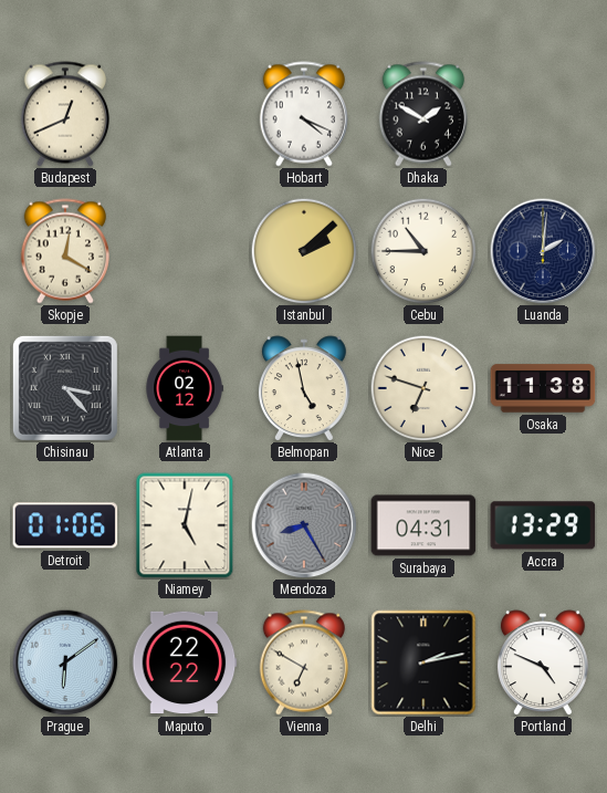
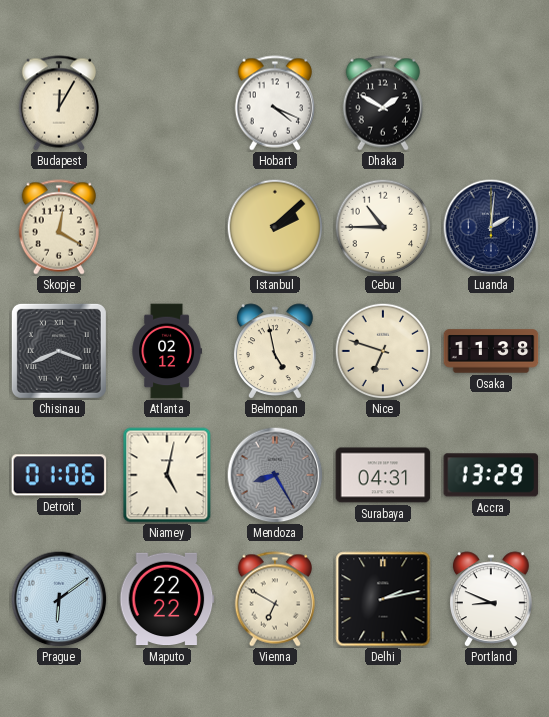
Budapest: 12:41 -> 12:05
Chisinau: 3:23 -> 3:41
Portland: 4:49 -> 8:49
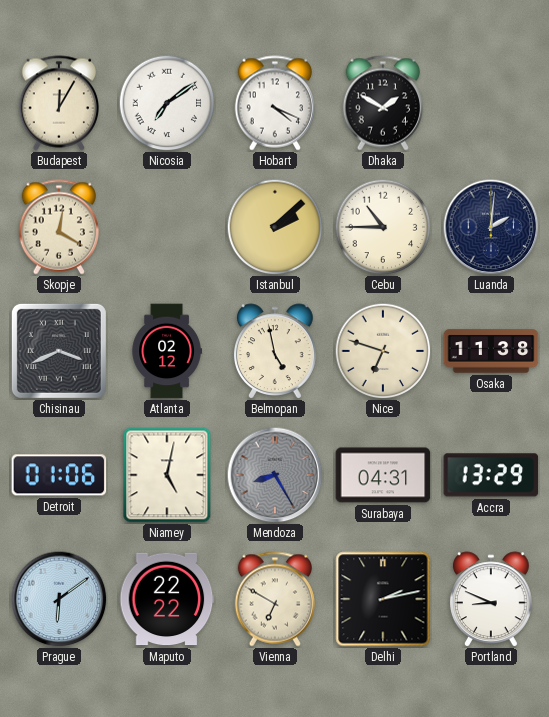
Nicosia: none -> 7:09
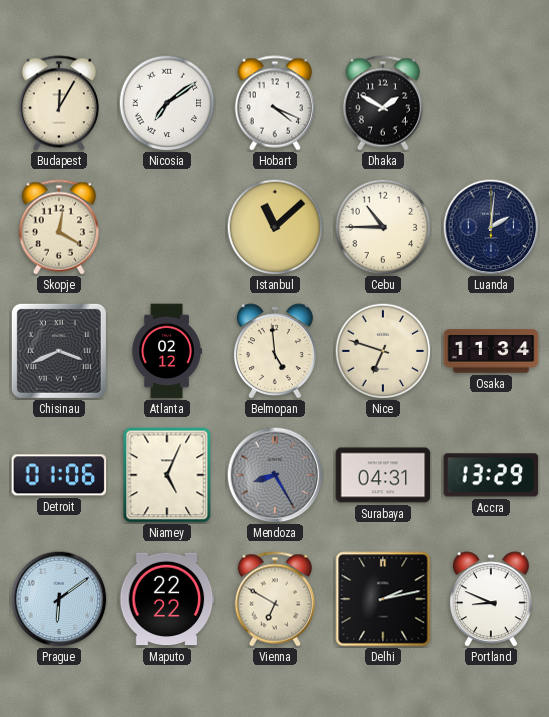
Istanbul: 2:08 -> 11:08
Belmopan: 4:58 -> 4:59
Osaka: 11:38 -> 11:34
Niamey: 5:02 -> 5:04
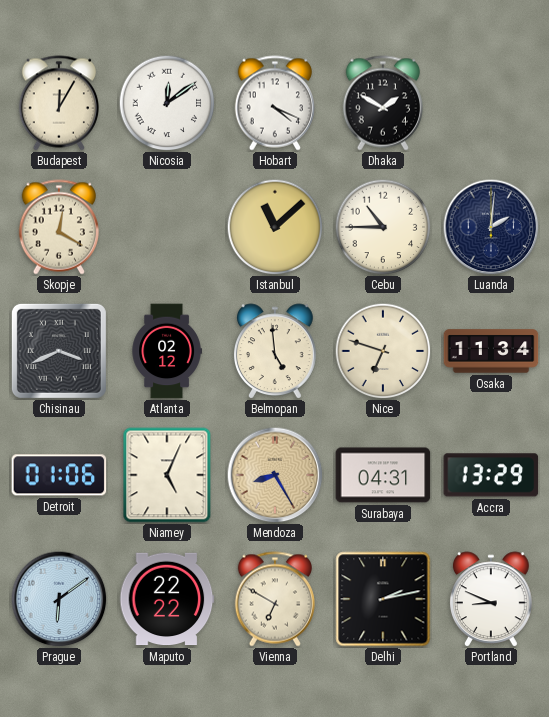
Nicosia: 7:09 -> 12:09
Mendoza dial: grey -> champagne
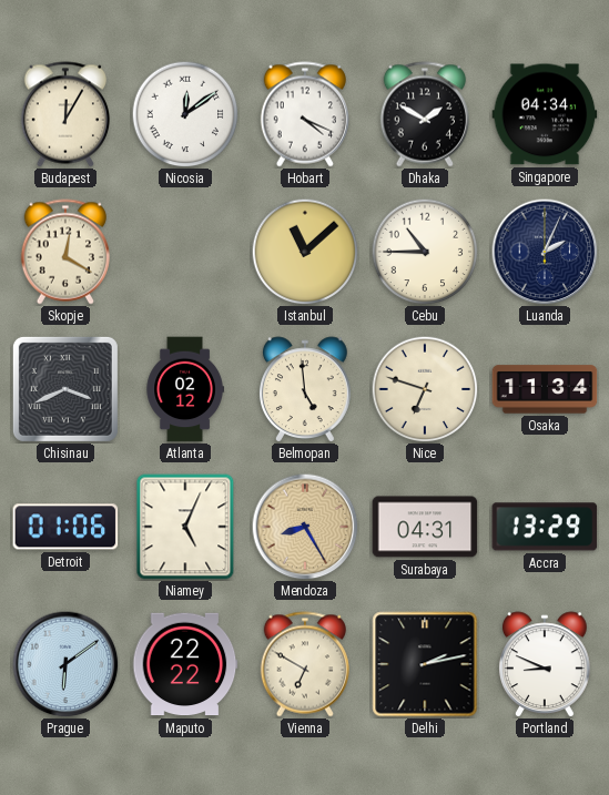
Singapore: none -> 04:34
Luanda: 2:01 -> 2:04
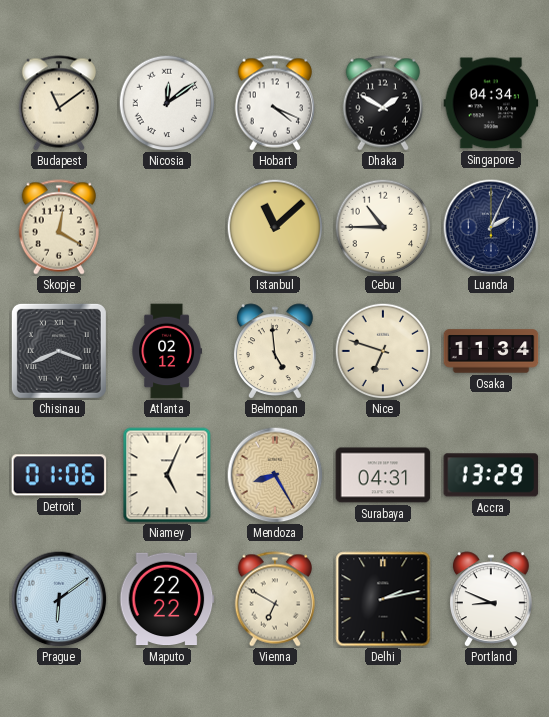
Budapest: 12:05 -> 11:09
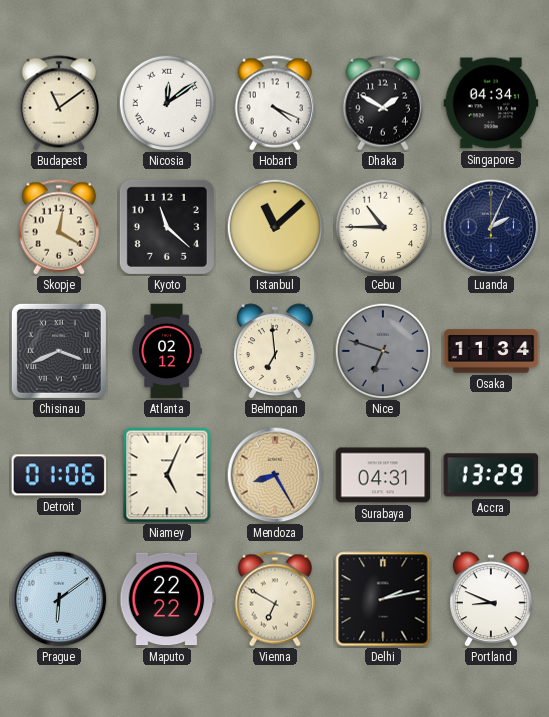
Kyoto: none -> 11:22
Belmopan: 4:59 -> 6:59
Nice dial: cream -> grey
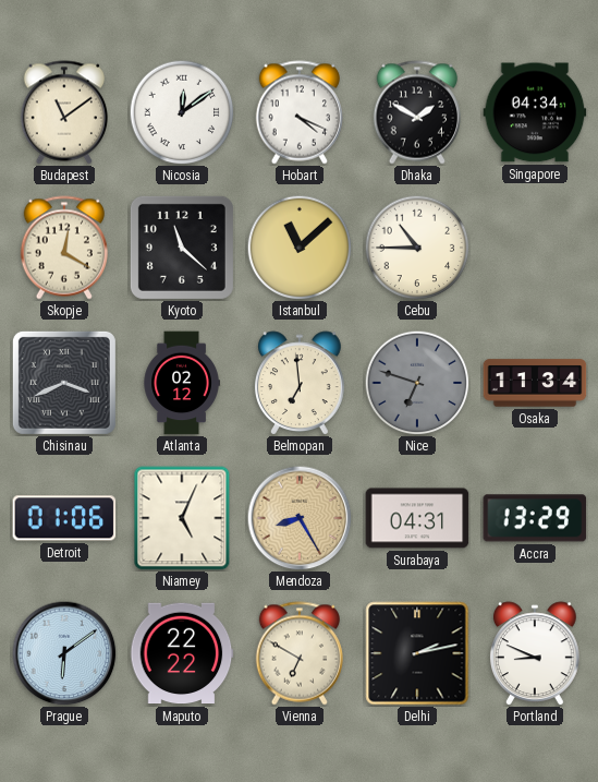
Luanda: 2:04 -> none
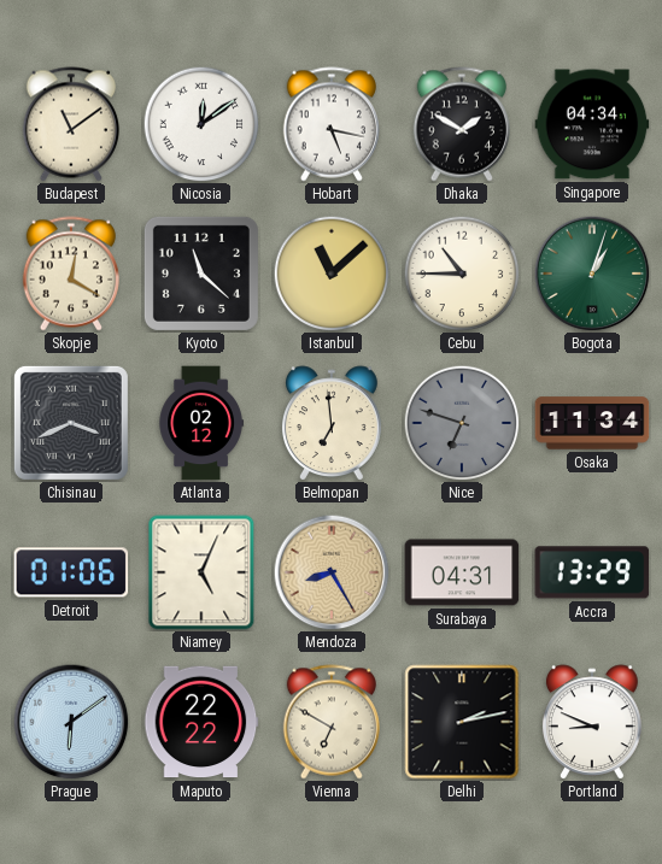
Hobart: 4:19 -> 5:17
Bogota: none -> 1:03
